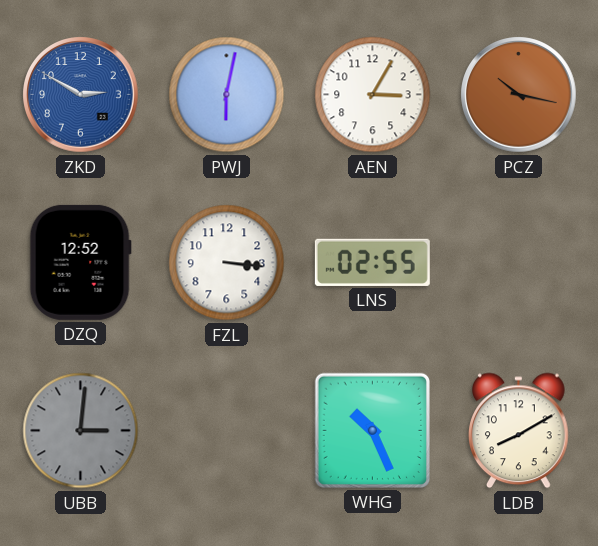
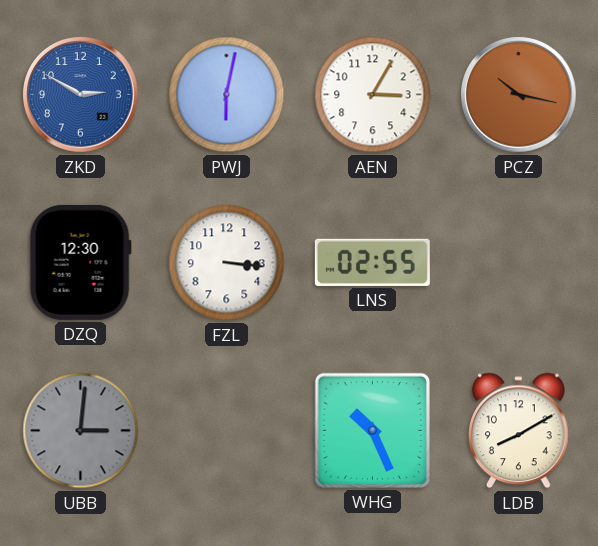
DZQ: 12:52 -> 12:30
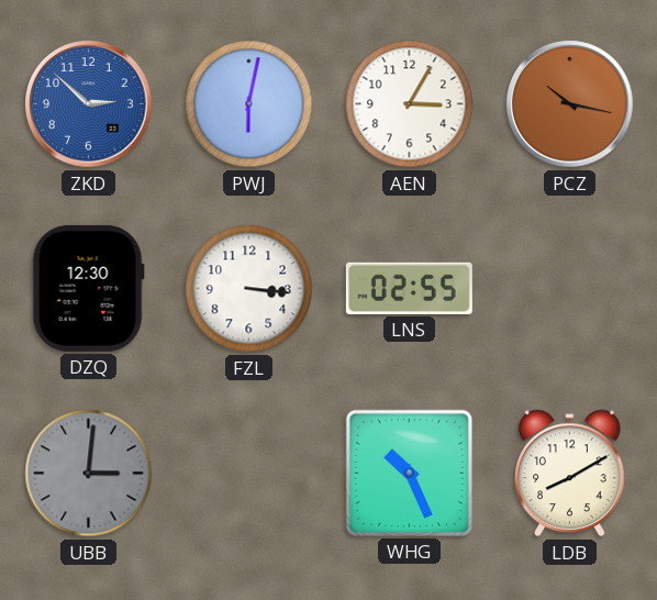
ZKD: 2:50 -> 2:52
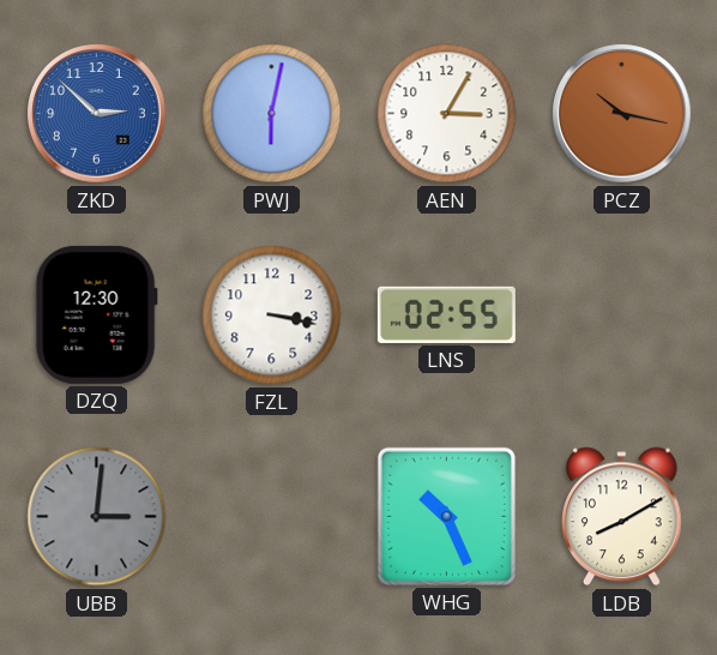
FZL: 3:16 -> 3:17
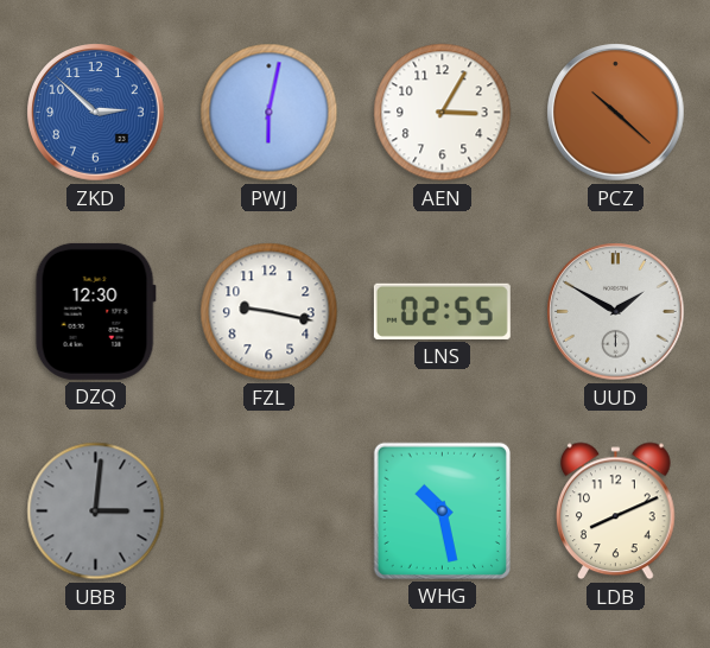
PCZ: 10:17 -> 10:22
FZL: 3:17 -> 9:17
UUD: none -> 1:50
WHG: 10:26 -> 10:28
LDB: 8:10 -> 8:11
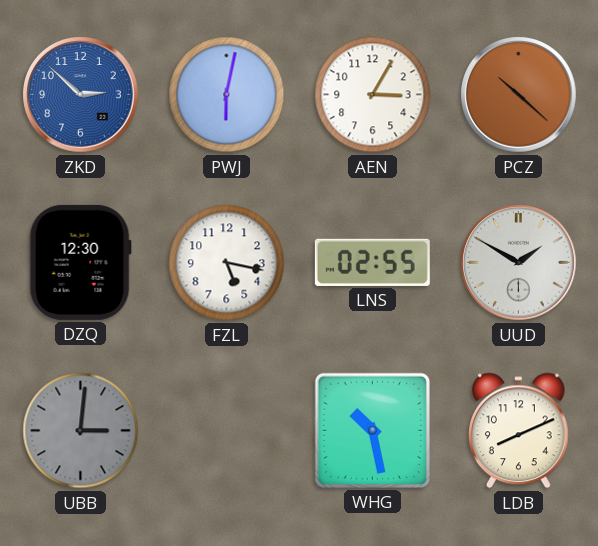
FZL: 9:17 -> 5:17
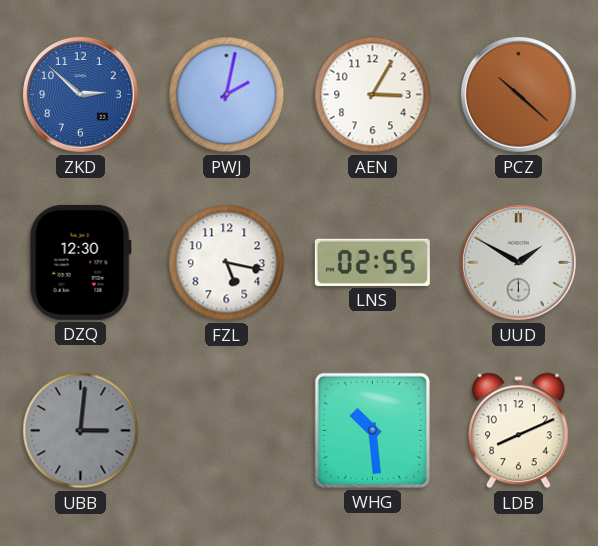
PWJ: 6:02 -> 2:02
WHG: 10:28 -> 10:29
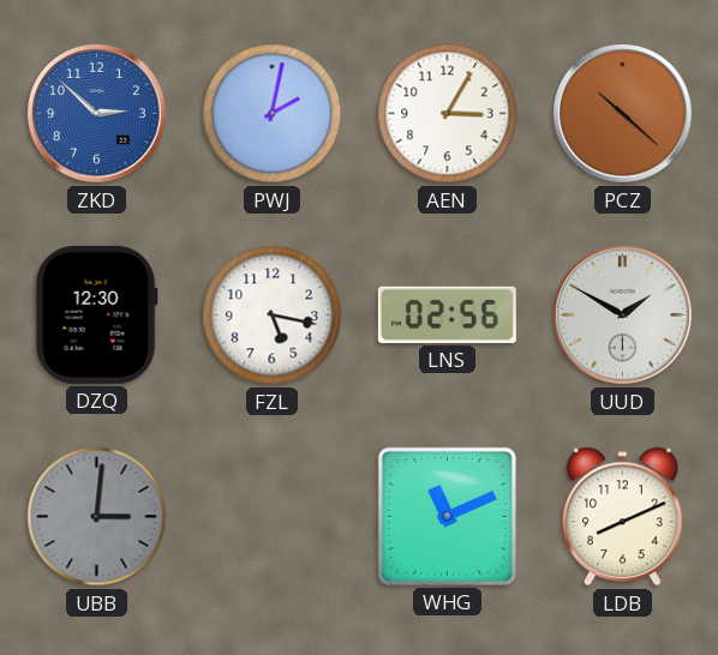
LNS: 02:55 -> 02:56
WHG: 10:29 -> 11:11
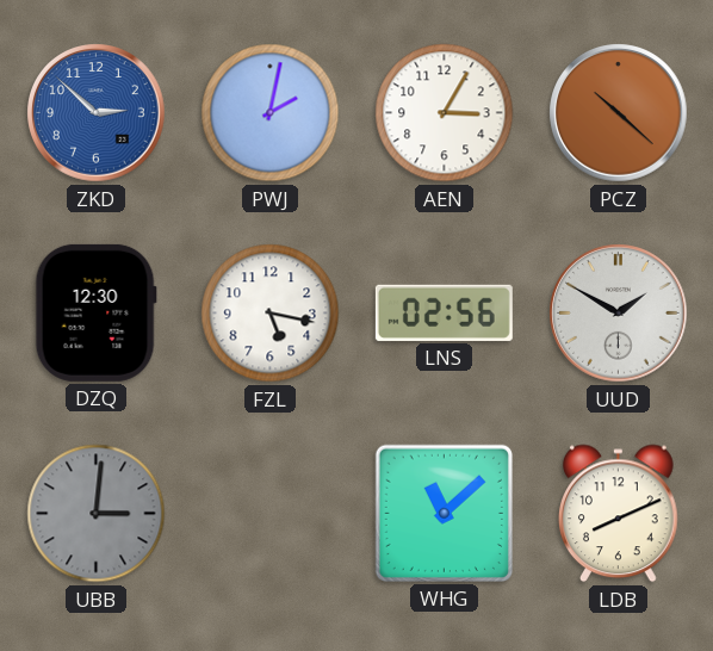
WHG: 11:11 -> 11:08
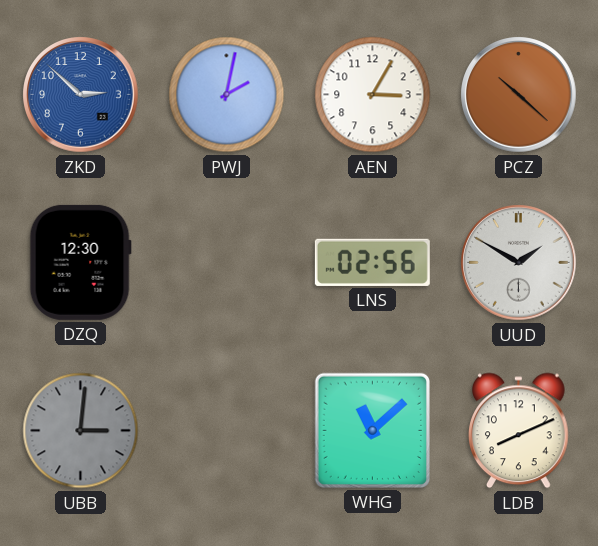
FZL: 5:17 -> none
